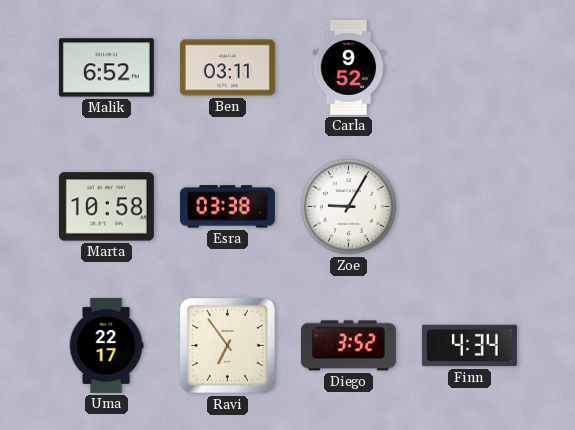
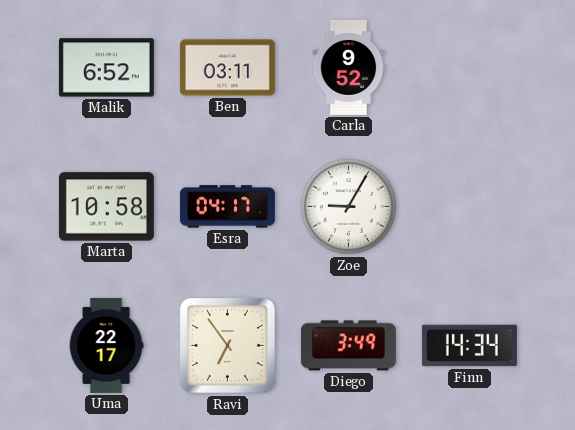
Esra: 03:38 -> 04:17
Diego: 3:52 -> 3:49
Finn: 4:34 -> 14:34
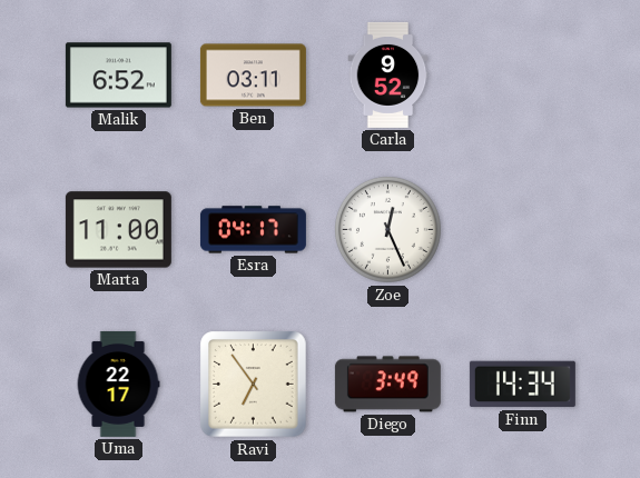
Marta: 10:58 -> 11:00
Zoe: 9:05 -> 12:26
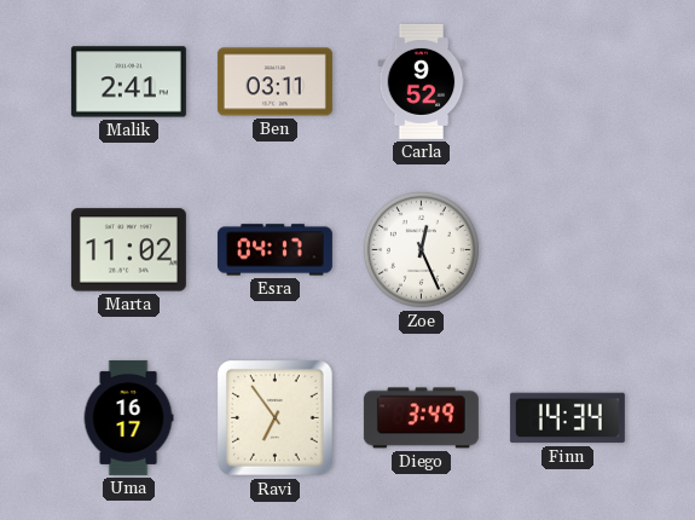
Malik: 6:52 -> 2:41
Marta: 11:00 -> 11:02
Uma: 22:17 -> 16:17
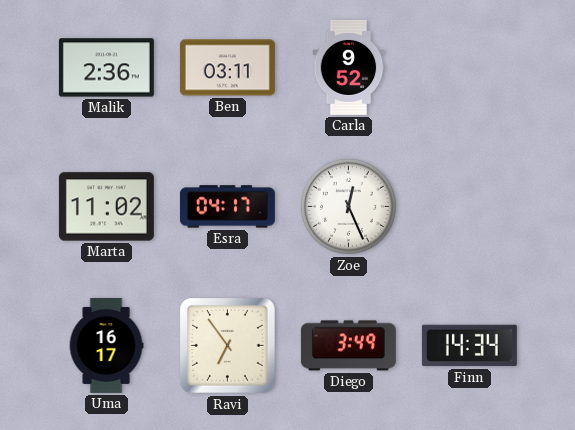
Malik: 2:41 -> 2:36
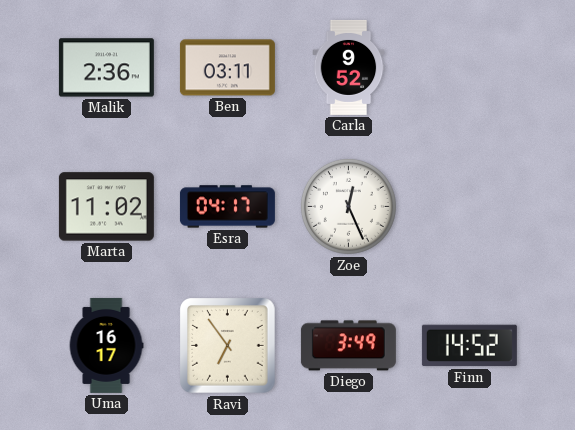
Finn: 14:34 -> 14:52
